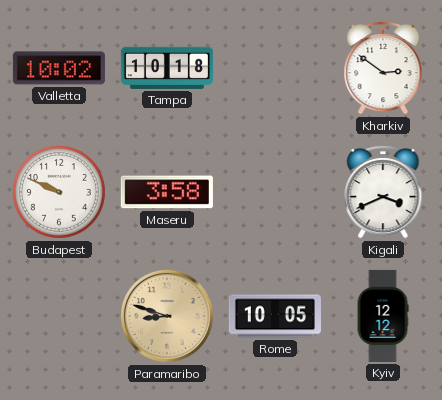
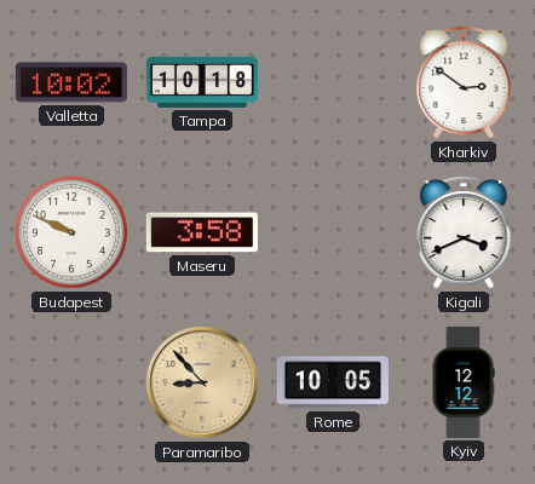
Paramaribo: 8:48 -> 8:53
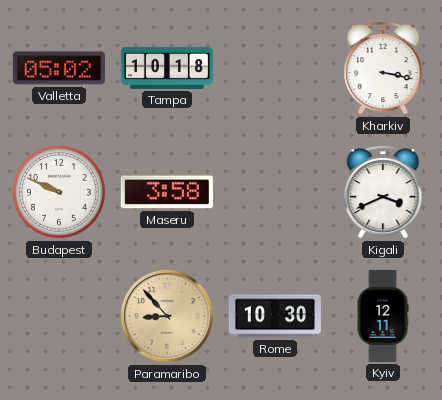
Valletta: 10:02 -> 05:02
Kharkiv: 2:51 -> 3:17
Rome: 10:05 -> 10:30
Kyiv: 12:12 -> 12:11
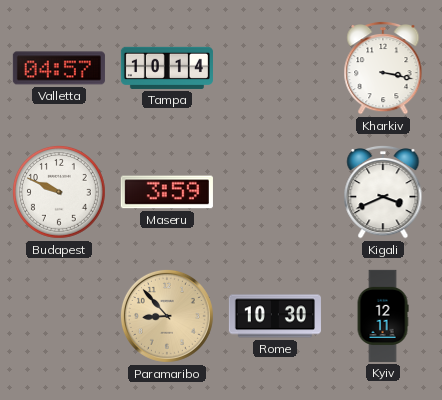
Valletta: 05:02 -> 04:57
Tampa: 10:18 -> 10:14
Maseru: 3:58 -> 3:59
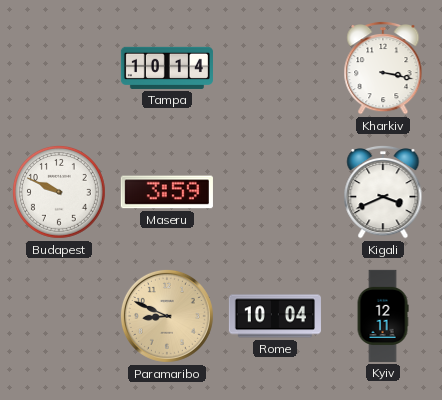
Valletta: 04:57 -> none
Paramaribo: 8:53 -> 8:49
Rome: 10:30 -> 10:04
